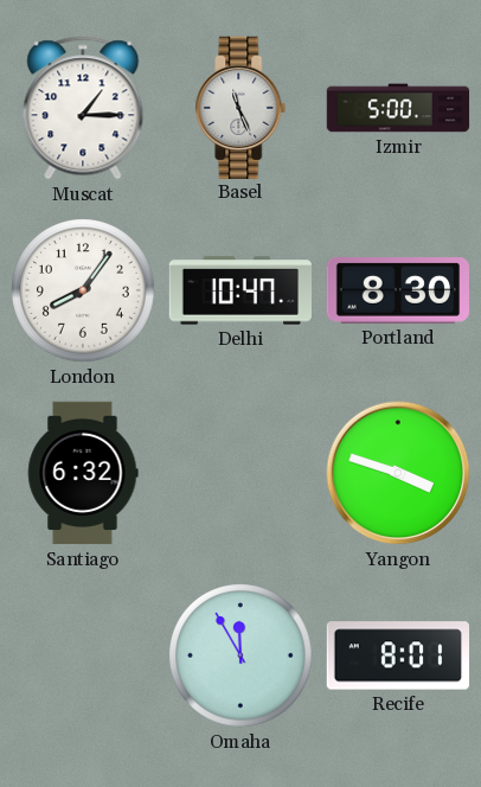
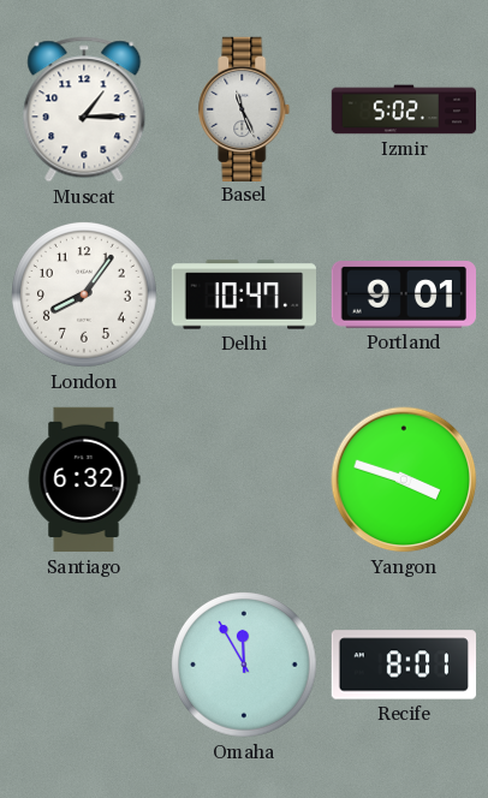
Izmir: 5:00 -> 5:02
Portland: 8:30 -> 9:01
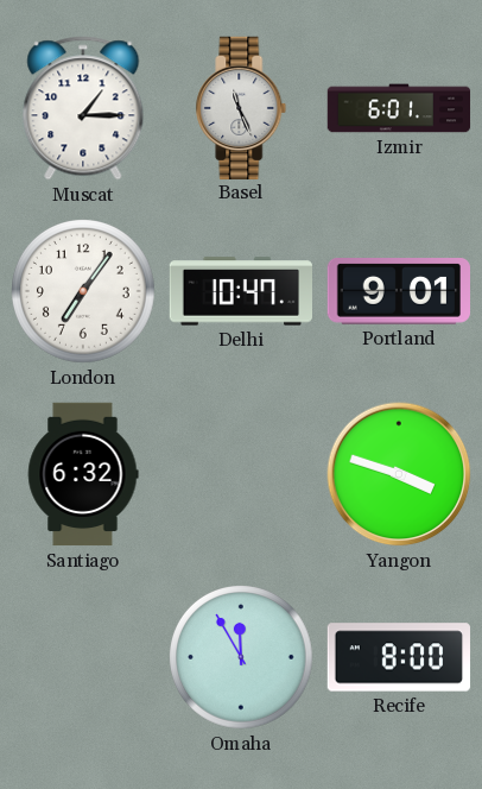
Izmir: 5:02 -> 6:01
London: 8:06 -> 7:06
Recife: 8:01 -> 8:00
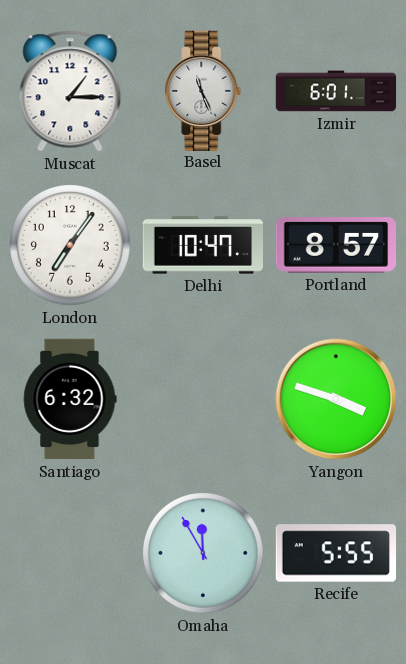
Portland: 9:01 -> 8:57
Recife: 8:00 -> 5:55
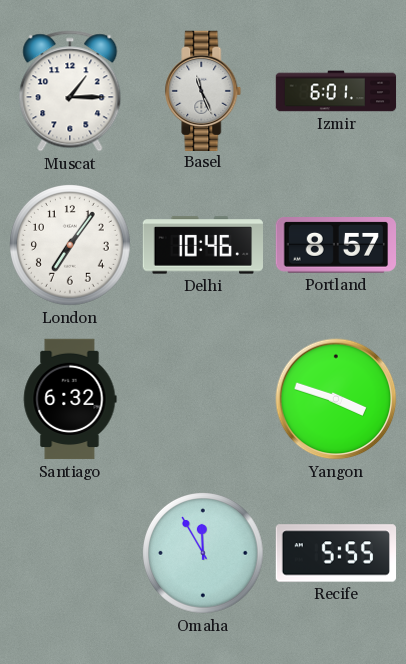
Delhi: 10:47 -> 10:46
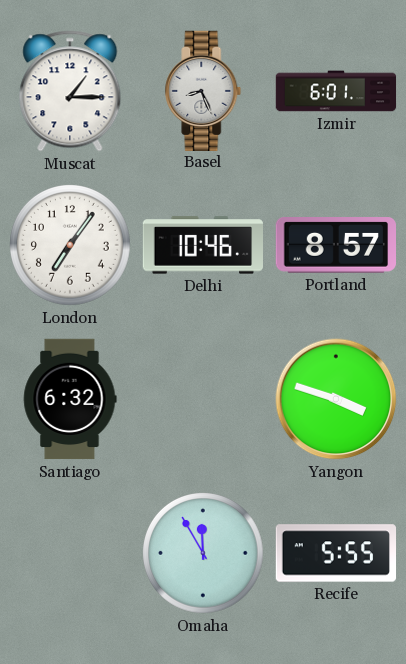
Basel: 11:26 -> 8:26
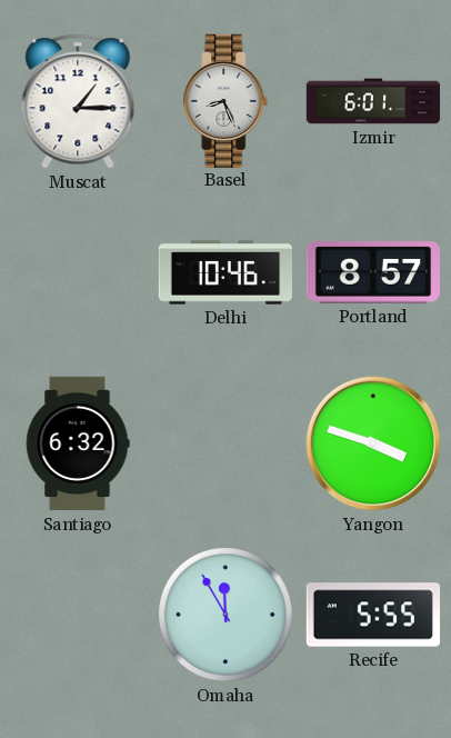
London: 7:06 -> none
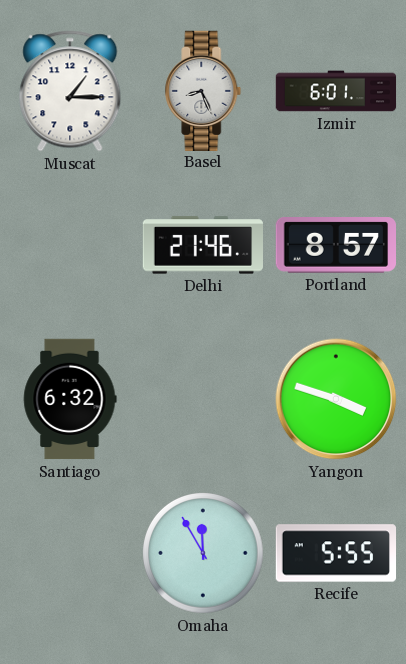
Delhi: 10:46 -> 21:46
